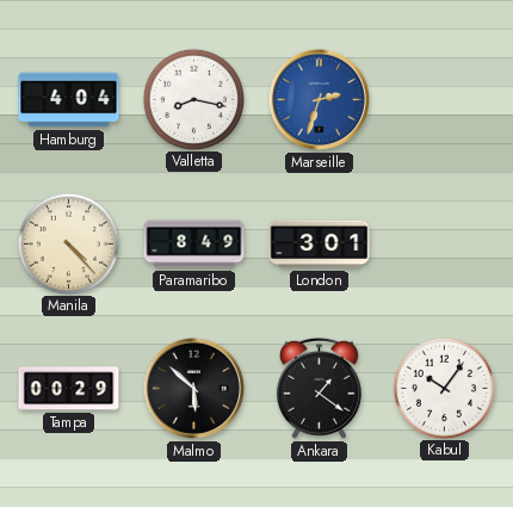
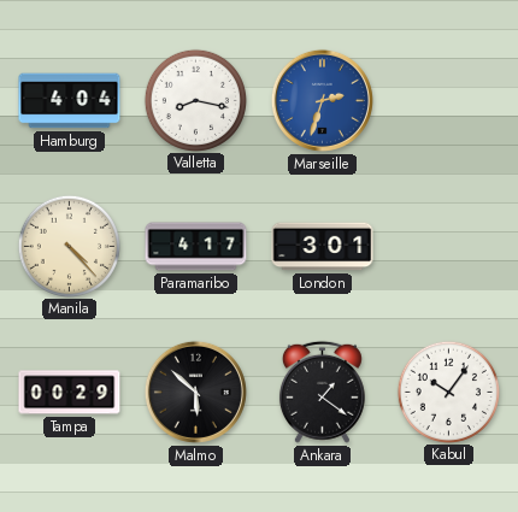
Paramaribo: 8:49 -> 4:17
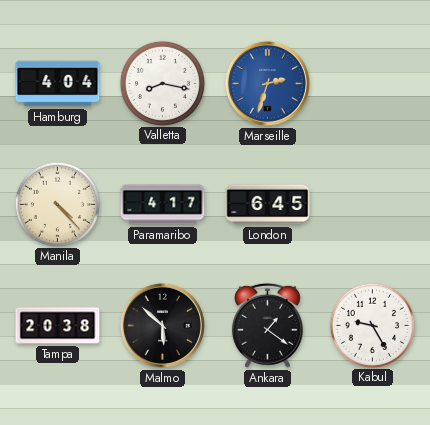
London: 3:01 -> 6:45
Tampa: 00:29 -> 20:38
Kabul: 10:06 -> 9:25
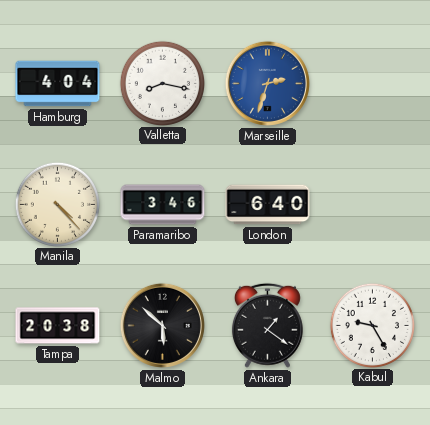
Paramaribo: 4:17 -> 3:46
London: 6:45 -> 6:40
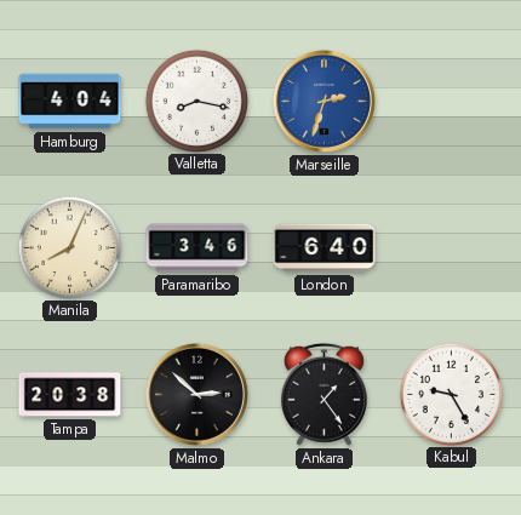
Manila: 4:23 -> 8:04
Malmo: 5:52 -> 2:52
Ankara: 1:21 -> 1:24
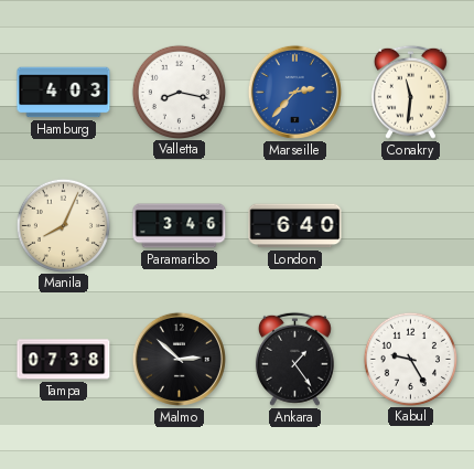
Hamburg: 4:04 -> 4:03
Marseille: 2:33 -> 2:37
Conakry: none -> 11:31
Tampa: 20:38 -> 07:38
